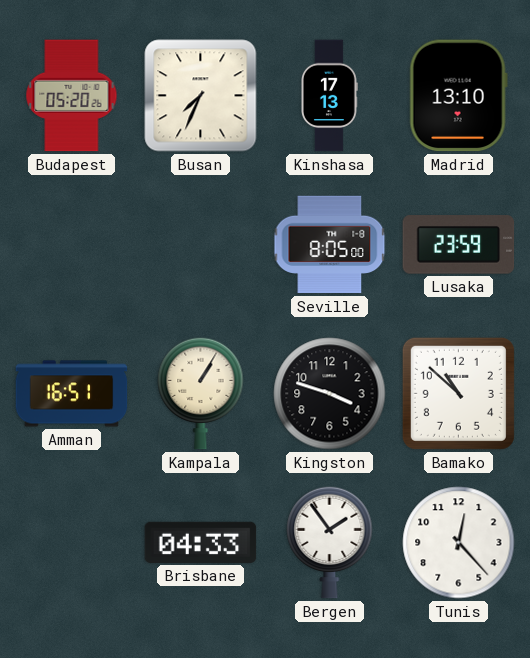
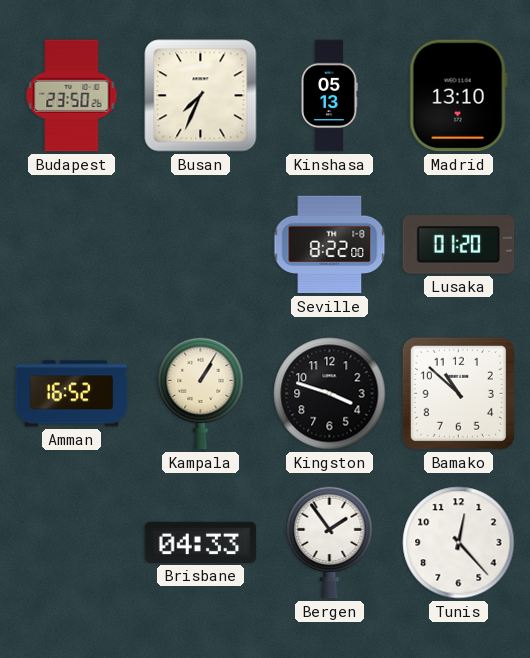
Budapest: 05:20 -> 23:50
Kinshasa: 17:13 -> 05:13
Seville: 8:05 -> 8:22
Lusaka: 23:59 -> 01:20
Amman: 16:51 -> 16:52
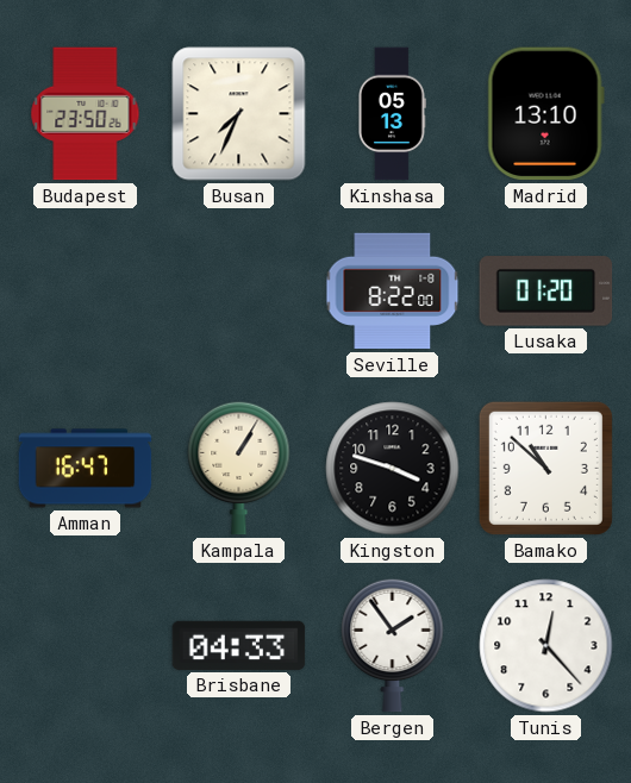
Amman: 16:52 -> 16:47
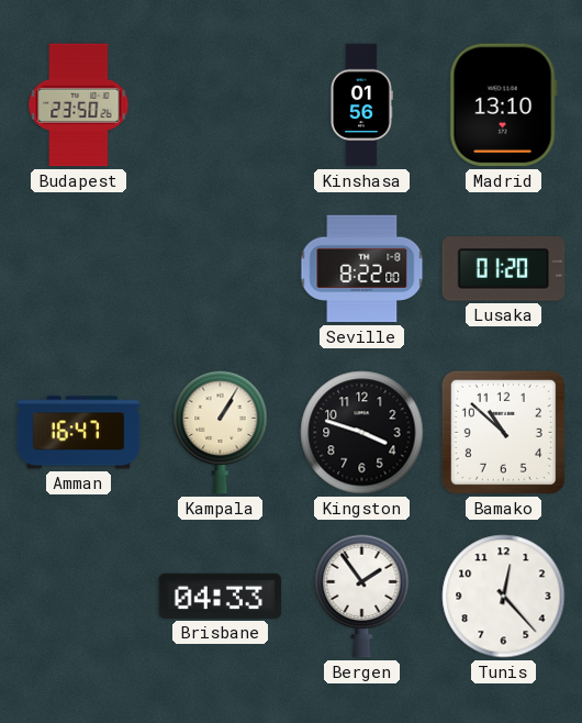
Busan: 7:34 -> none
Kinshasa: 05:13 -> 01:56
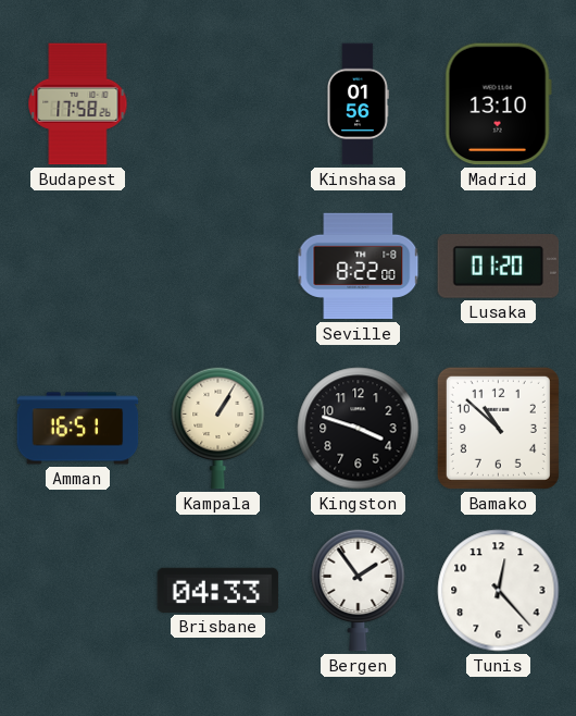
Budapest: 23:50 -> 17:58
Amman: 16:47 -> 16:51
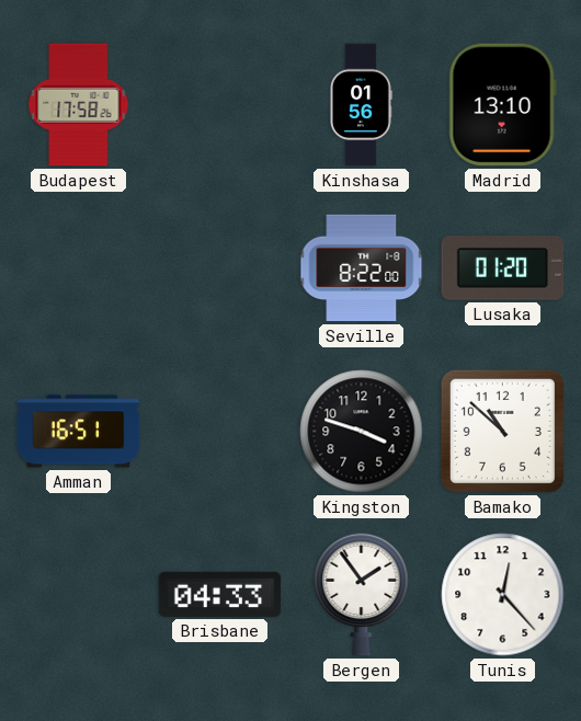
Kampala: 1:05 -> none
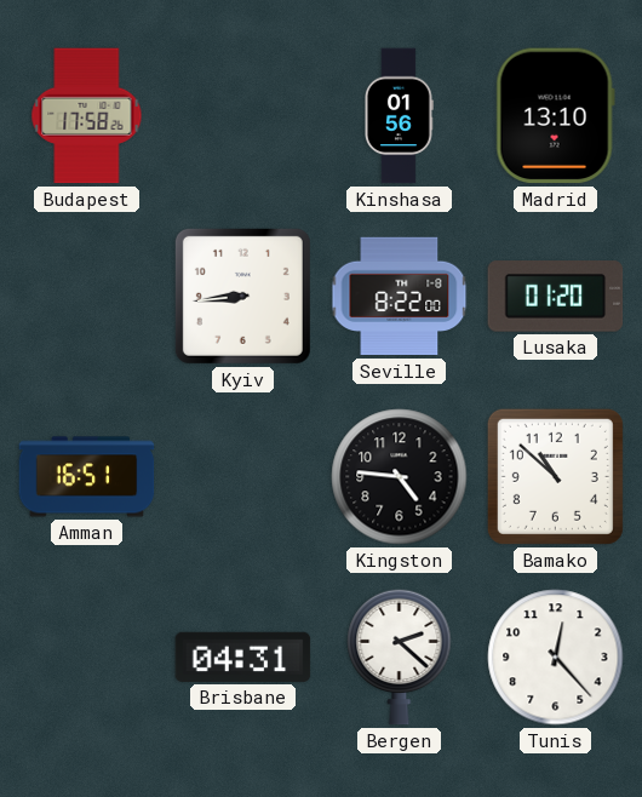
Kyiv: none -> 8:44
Kingston: 3:48 -> 4:46
Brisbane: 04:33 -> 04:31
Bergen: 1:54 -> 2:22
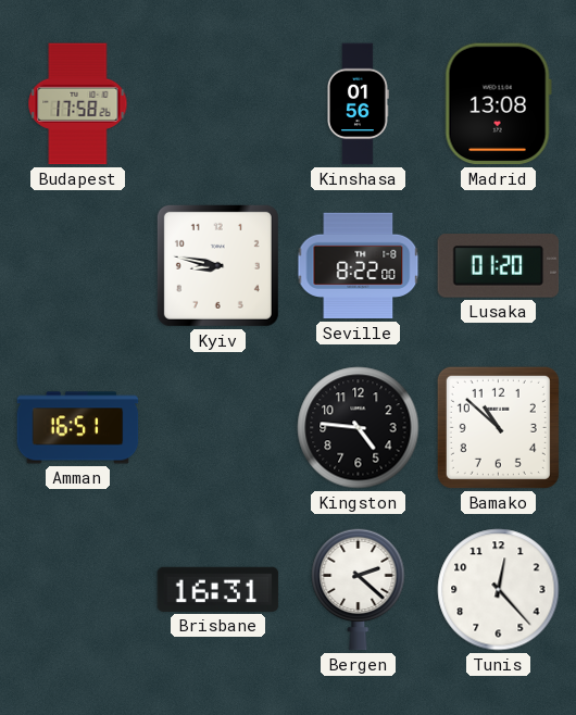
Madrid: 13:10 -> 13:08
Kyiv: 8:44 -> 8:47
Brisbane: 04:31 -> 16:31
